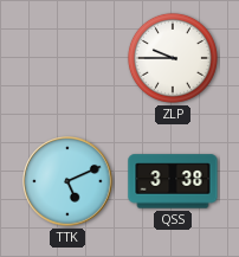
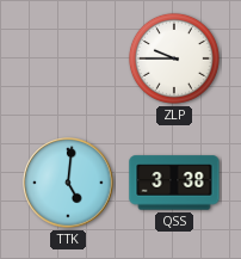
TTK: 5:11 -> 5:01
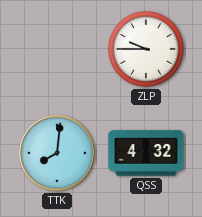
TTK: 5:01 -> 8:01
QSS: 3:38 -> 4:32
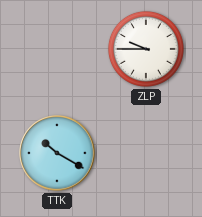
TTK: 8:01 -> 10:20
QSS: 4:32 -> none
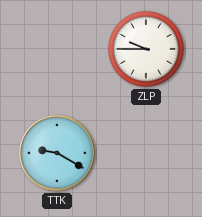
TTK: 10:20 -> 9:20
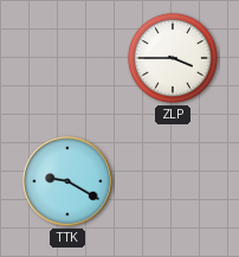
ZLP: 9:45 -> 3:45
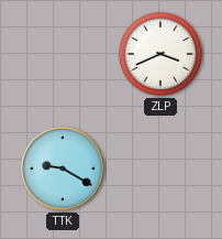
ZLP: 3:45 -> 3:41
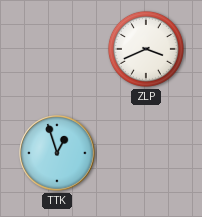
TTK: 9:20 -> 12:57
